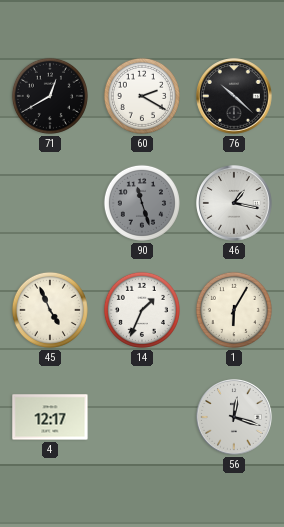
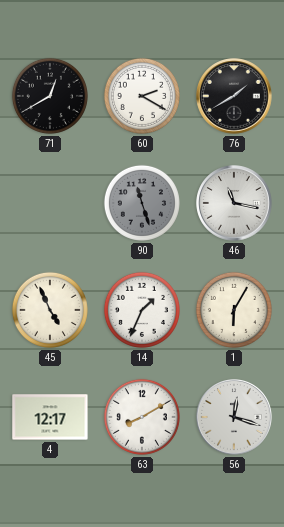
76: 10:22 -> 1:40
46: 1:17 -> 11:17
63: none -> 8:10
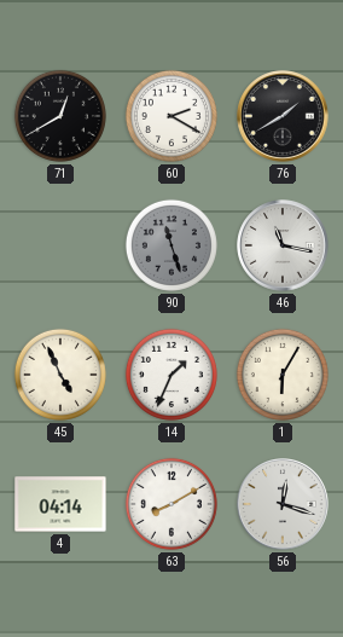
4: 12:17 -> 04:14
